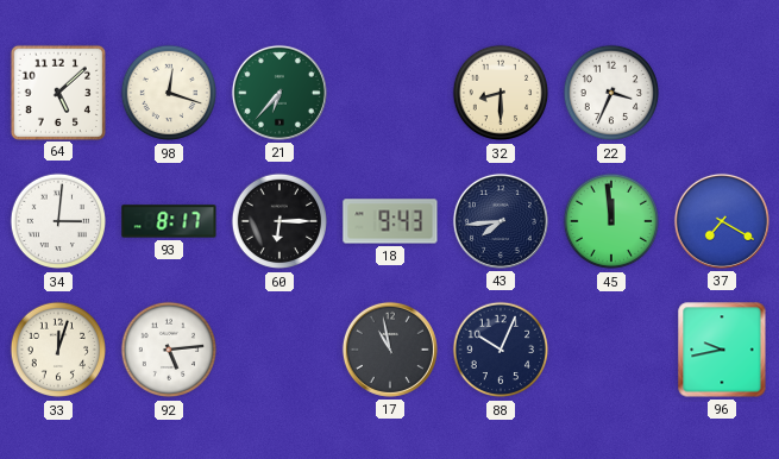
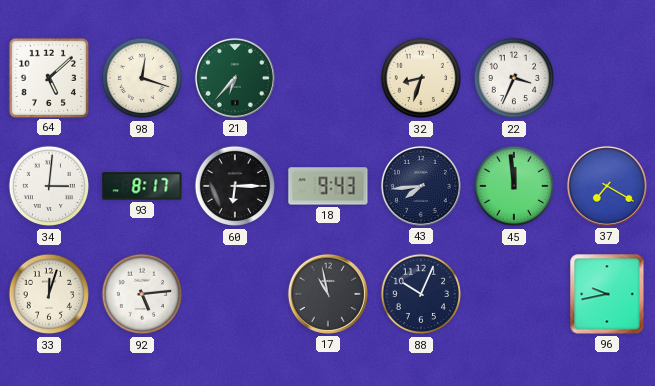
32: 8:30 -> 8:33
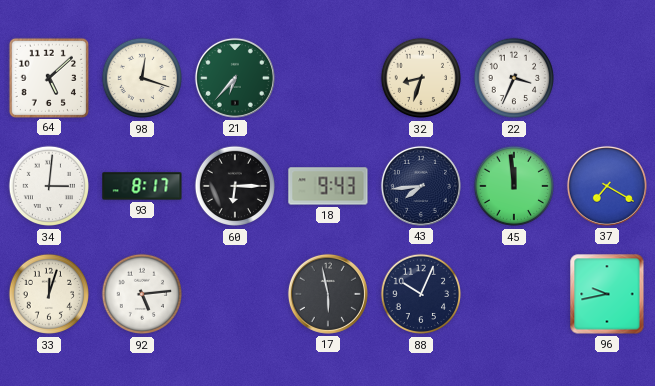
17: 10:58 -> 5:58
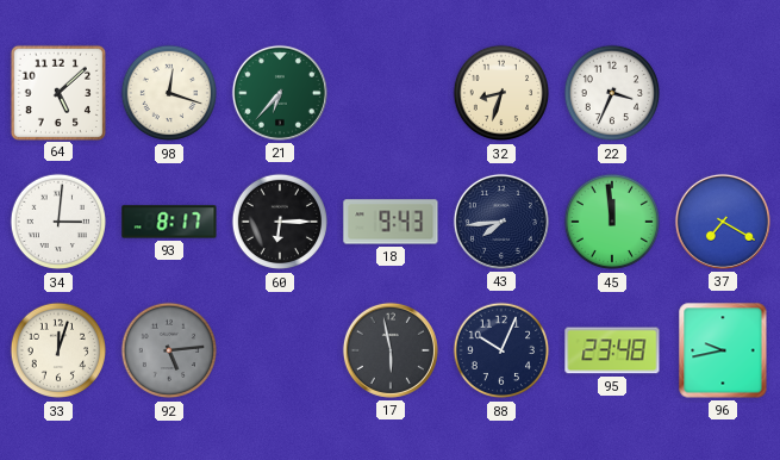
92 dial: white -> grey
95: none -> 23:48
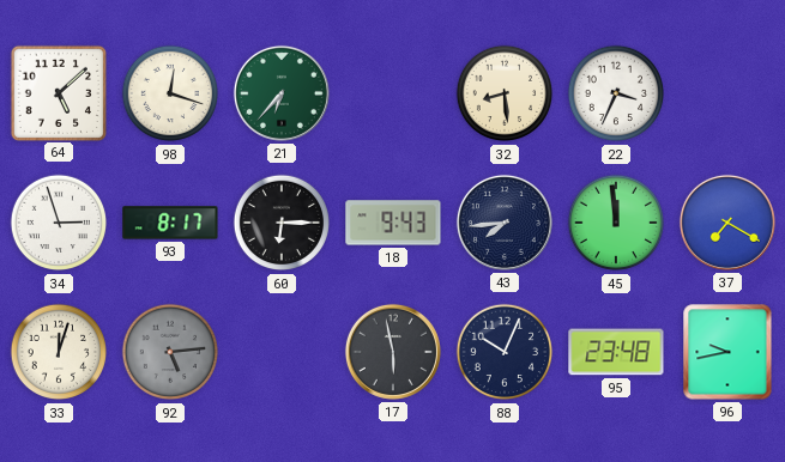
32: 8:33 -> 8:29
34: 3:01 -> 2:57
